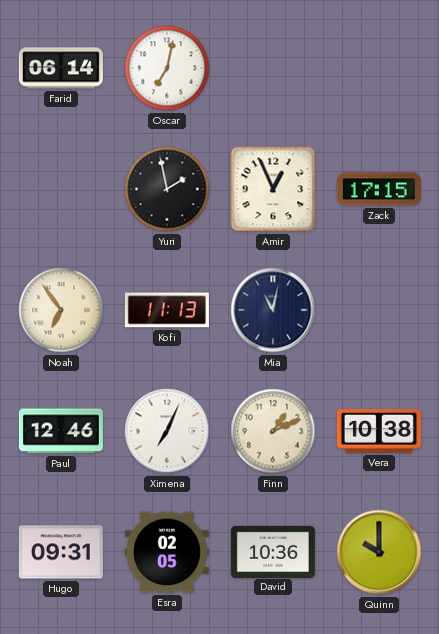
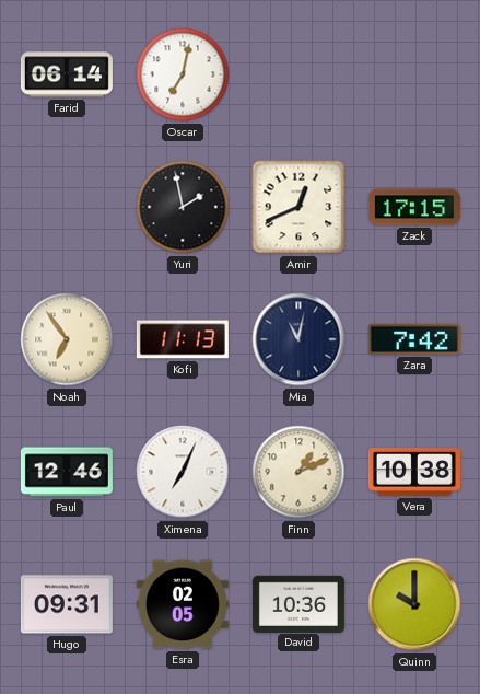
Amir: 12:56 -> 12:41
Zara: none -> 7:42
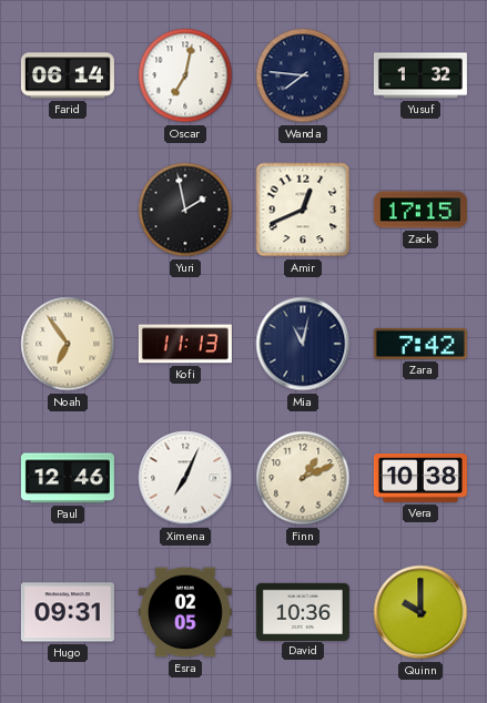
Wanda: none -> 7:46
Yusuf: none -> 1:32
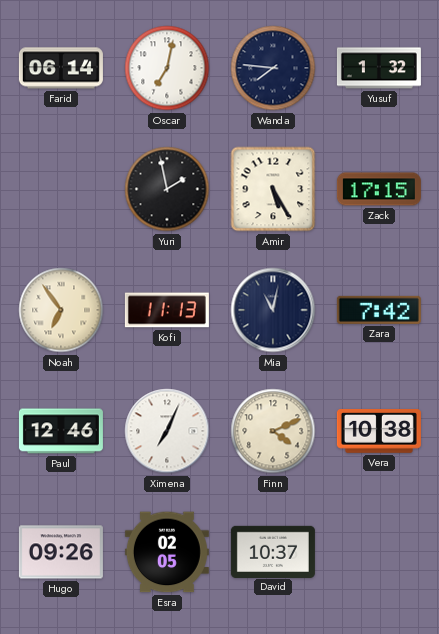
Amir: 12:41 -> 5:25
Finn: 1:11 -> 4:11
Hugo: 09:31 -> 09:26
David: 10:36 -> 10:37
Quinn: 10:00 -> none
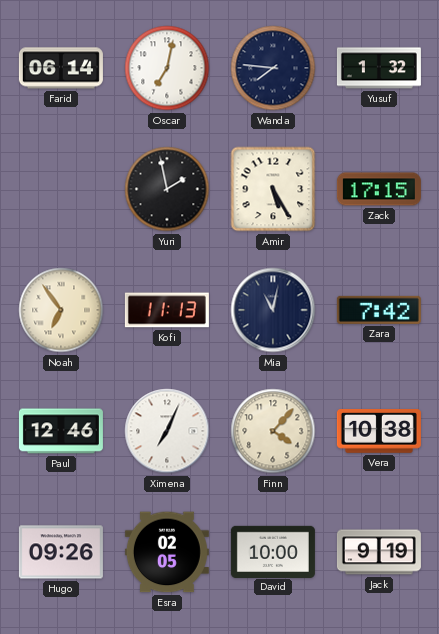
Finn: 4:11 -> 4:07
David: 10:37 -> 10:00
Jack: none -> 9:19
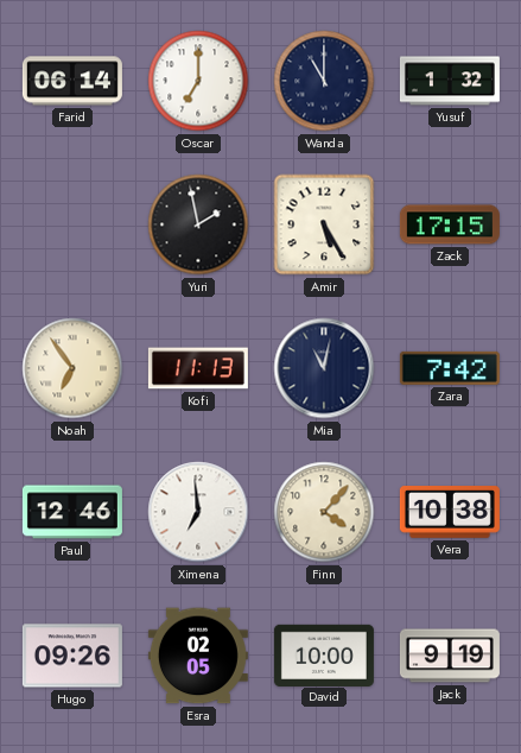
Oscar: 7:02 -> 7:00
Wanda: 7:46 -> 11:00
Ximena: 7:04 -> 6:59
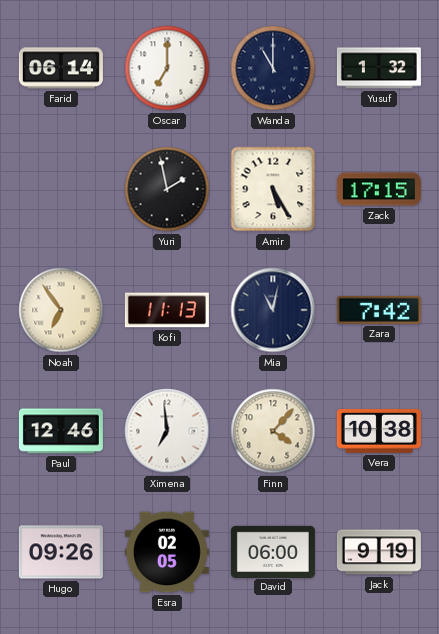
David: 10:00 -> 06:00
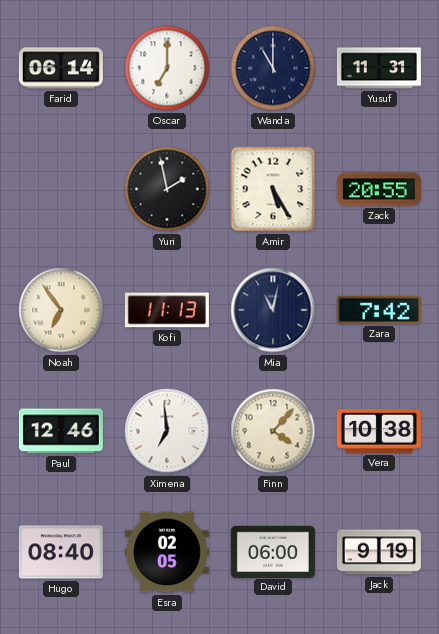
Yusuf: 1:32 -> 11:31
Zack: 17:15 -> 20:55
Hugo: 09:26 -> 08:40
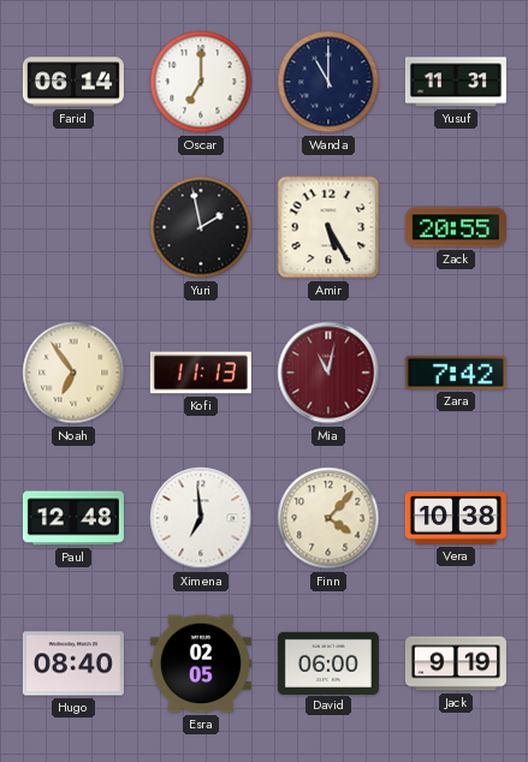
Mia dial: navy -> burgundy
Paul: 12:46 -> 12:48
